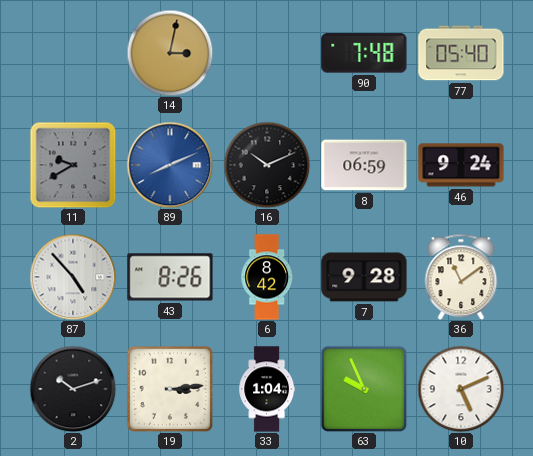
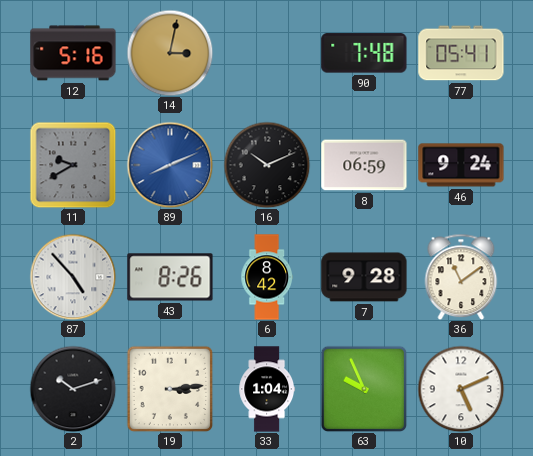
12: none -> 5:16
77: 05:40 -> 05:41
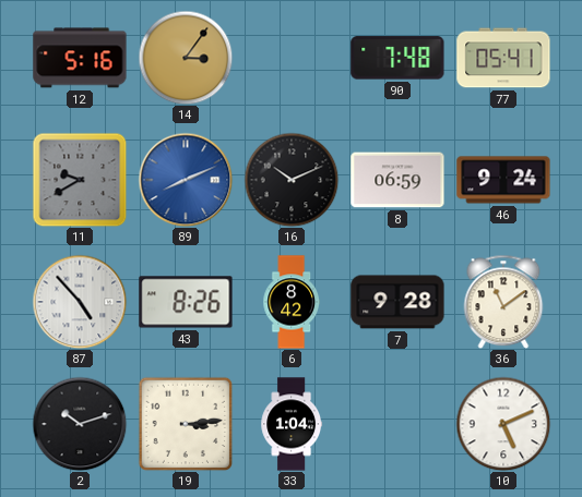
14: 3:02 -> 3:06
63: 9:56 -> none
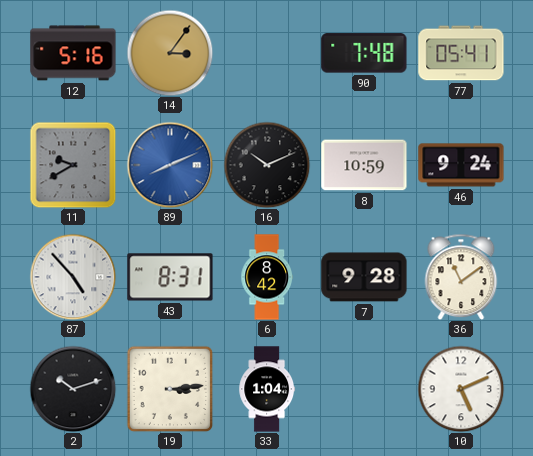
8: 06:59 -> 10:59
43: 8:26 -> 8:31
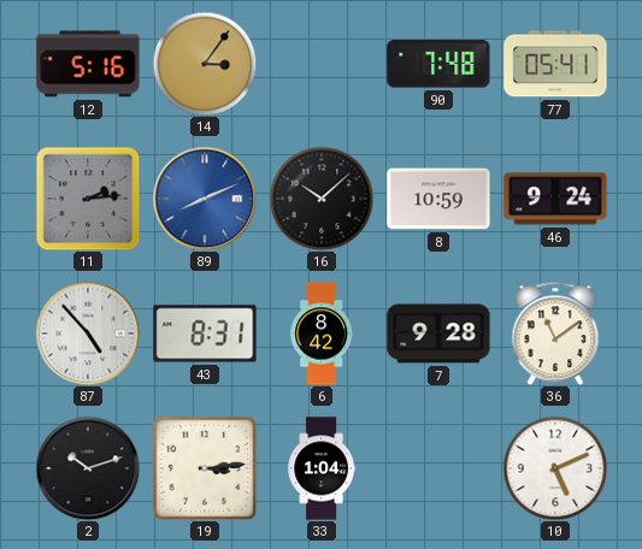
11: 9:40 -> 2:14
16: 10:11 -> 10:08
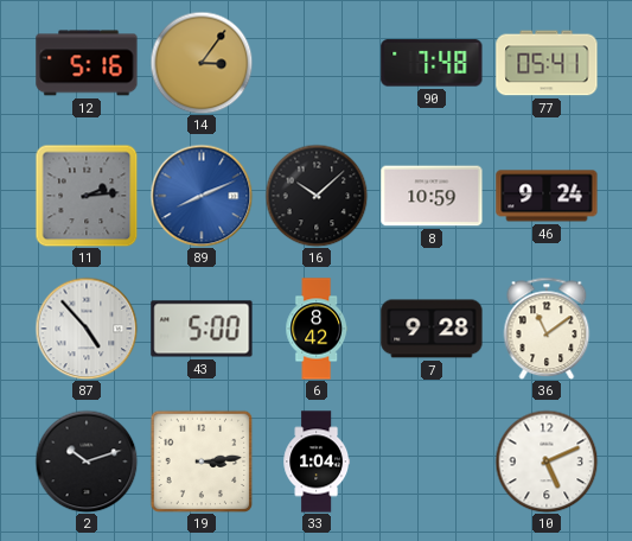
43: 8:31 -> 5:00
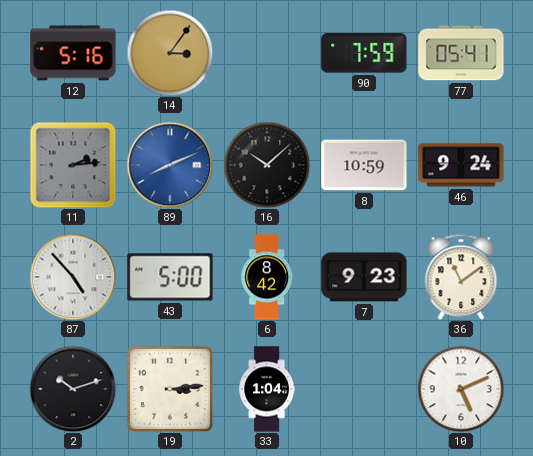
90: 7:48 -> 7:59
7: 9:28 -> 9:23
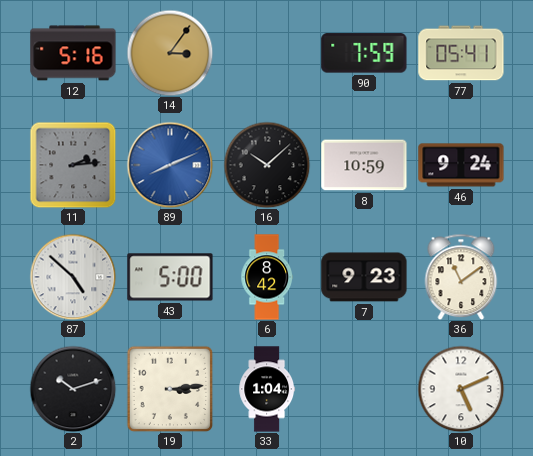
87: 4:53 -> 4:52
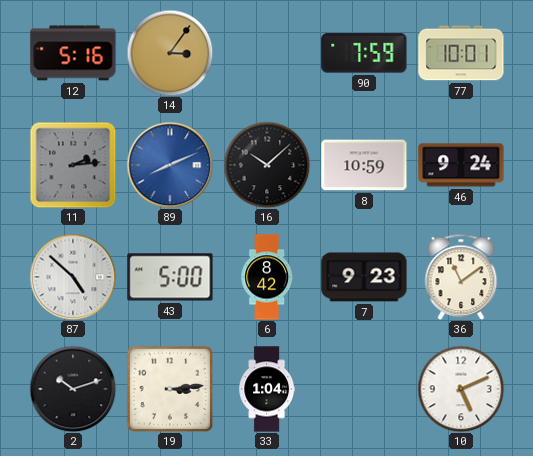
77: 05:41 -> 10:01
